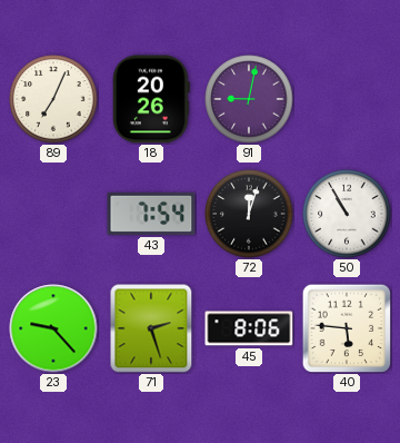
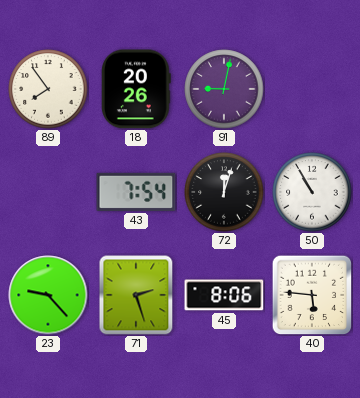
89: 7:04 -> 7:54
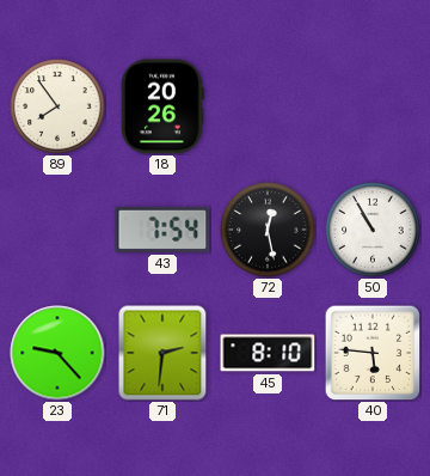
91: 9:02 -> none
72: 12:03 -> 12:28
71: 2:27 -> 2:31
45: 8:06 -> 8:10
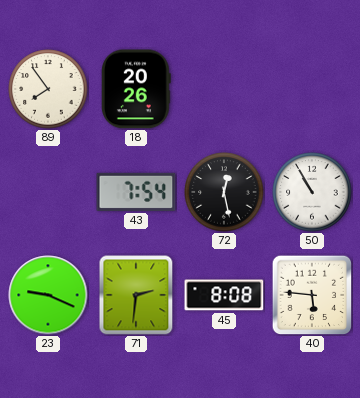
23: 9:23 -> 9:19
45: 8:10 -> 8:08
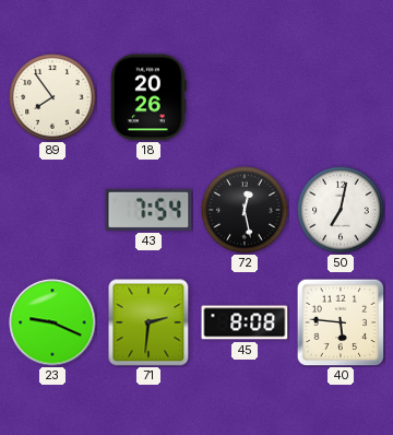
50: 10:55 -> 7:02
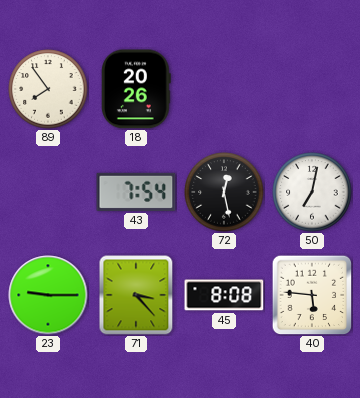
23: 9:19 -> 9:15
71: 2:31 -> 3:23
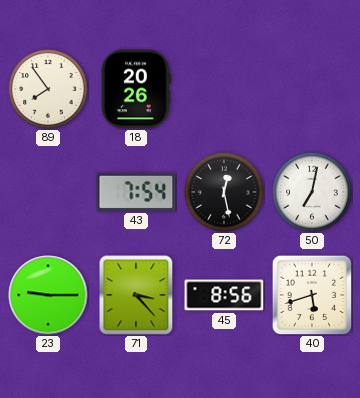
45: 8:08 -> 8:56
40: 5:46 -> 5:42
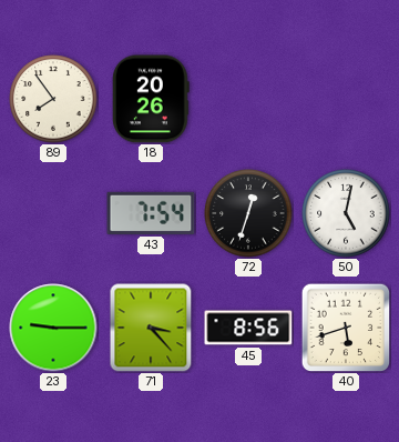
72: 12:28 -> 12:33
50: 7:02 -> 5:02
